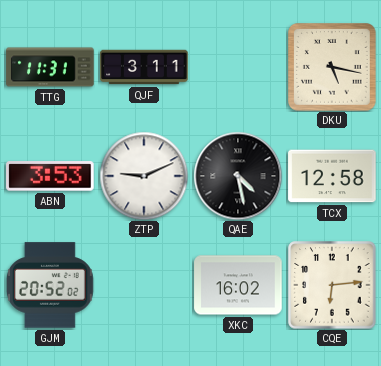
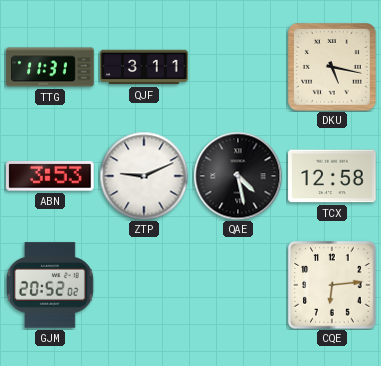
XKC: 16:02 -> none
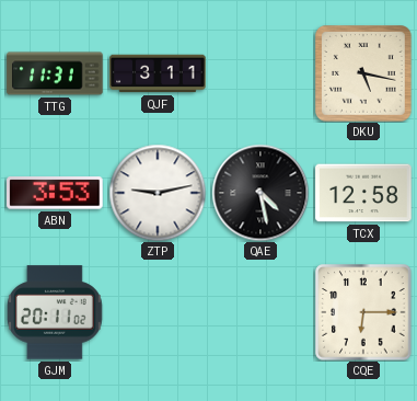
ZTP: 9:11 -> 9:13
GJM: 20:52 -> 20:11
CQE: 6:14 -> 6:15
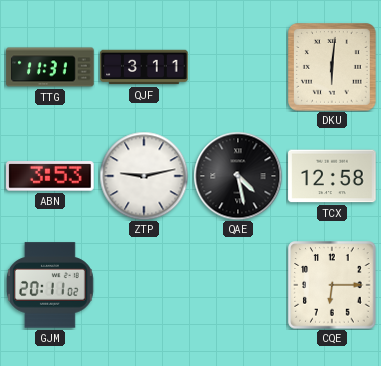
DKU: 5:17 -> 6:01
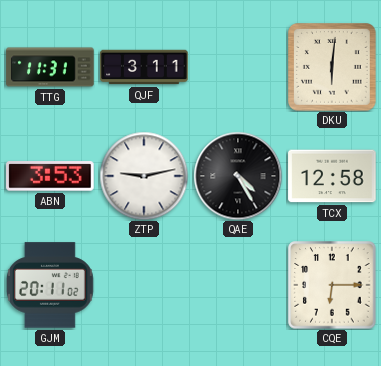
QAE: 4:28 -> 4:25
